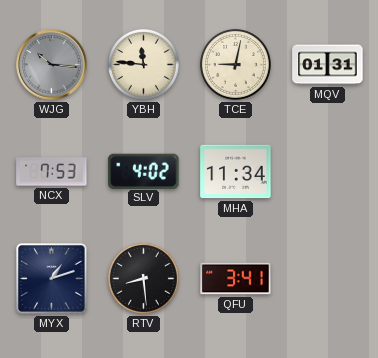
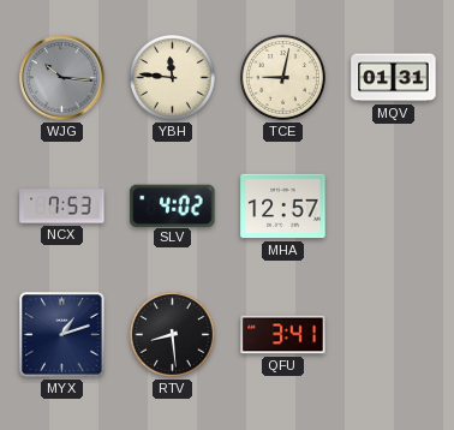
MHA: 11:34 -> 12:57
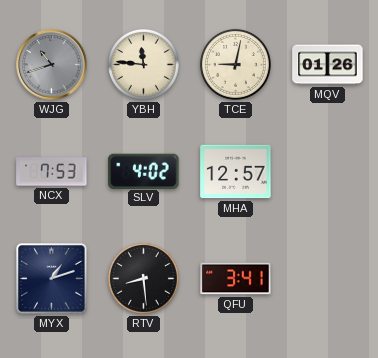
WJG: 10:16 -> 10:42
MQV: 01:31 -> 01:26
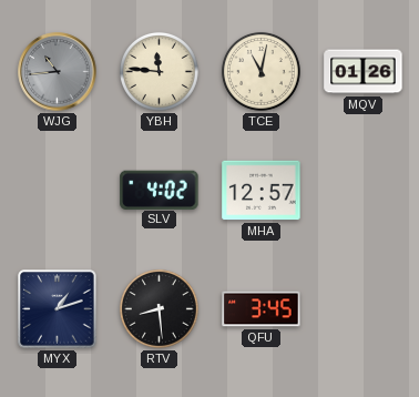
WJG: 10:42 -> 10:44
TCE: 9:02 -> 11:02
NCX: 7:53 -> none
QFU: 3:41 -> 3:45
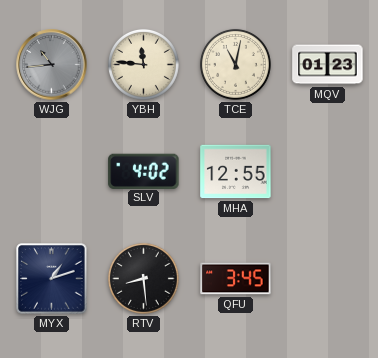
MQV: 01:26 -> 01:23
MHA: 12:57 -> 12:55
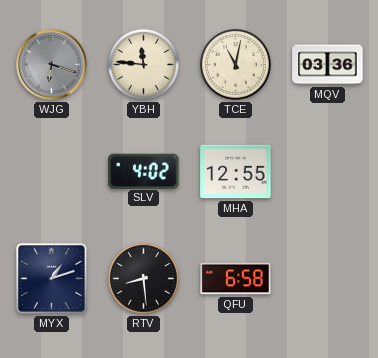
WJG: 10:44 -> 6:18
MQV: 01:23 -> 03:36
QFU: 3:45 -> 6:58
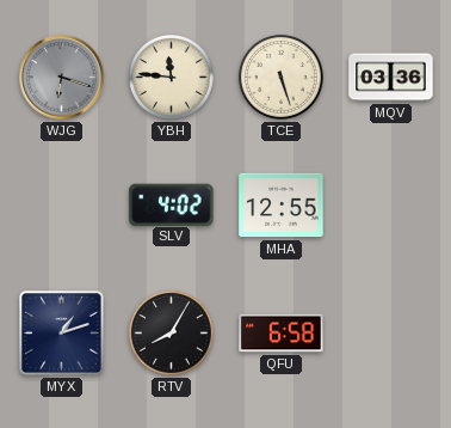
TCE: 11:02 -> 5:27
RTV: 8:29 -> 8:05
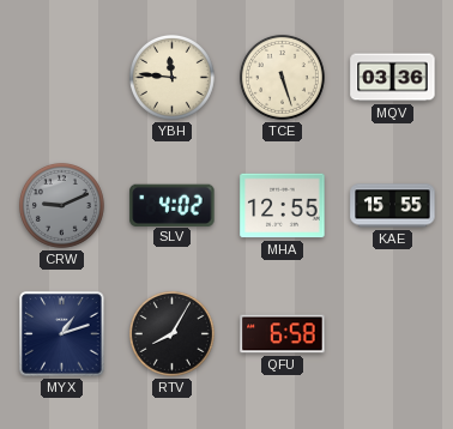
WJG: 6:18 -> none
CRW: none -> 9:11
KAE: none -> 15:55
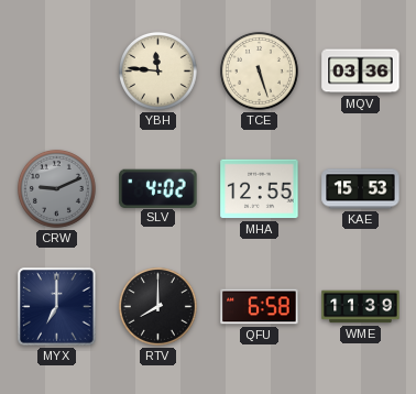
KAE: 15:55 -> 15:53
MYX: 1:12 -> 7:00
RTV: 8:05 -> 8:00
WME: none -> 11:39
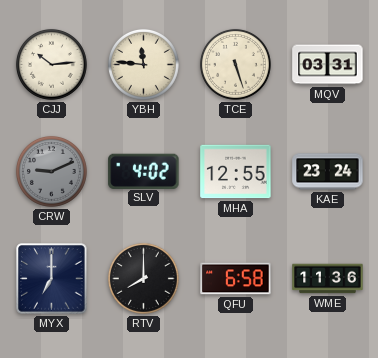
CJJ: none -> 10:14
MQV: 03:36 -> 03:31
KAE: 15:53 -> 23:24
WME: 11:39 -> 11:36
